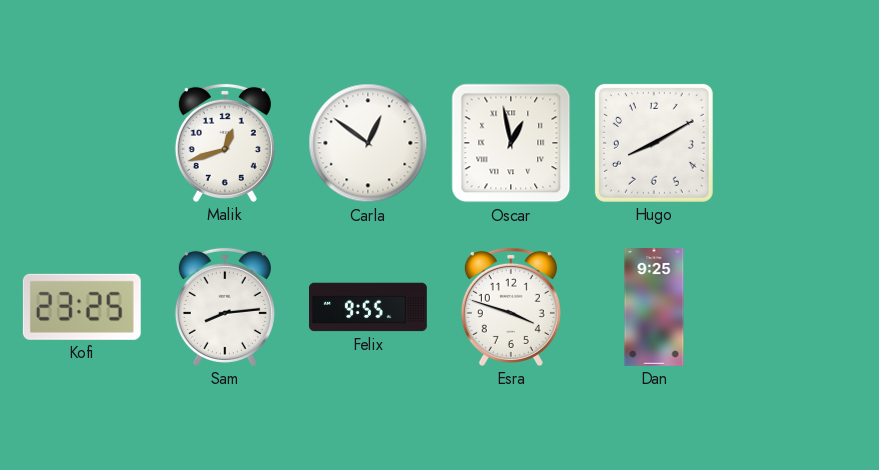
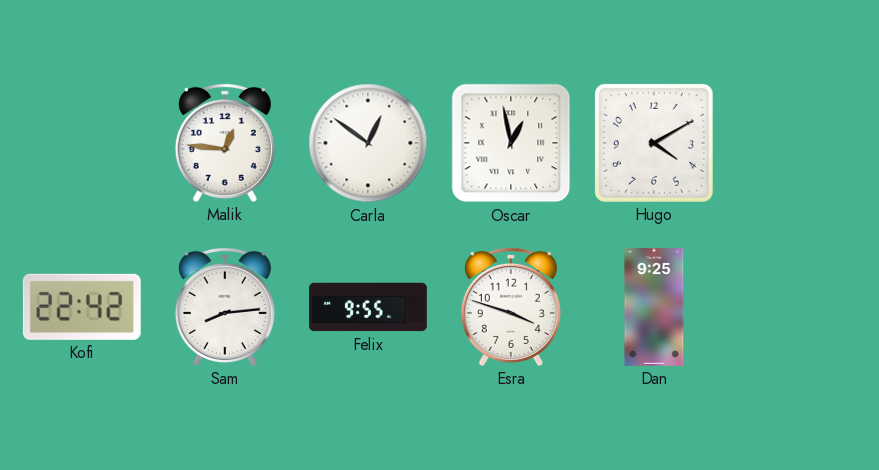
Malik: 12:42 -> 12:46
Hugo: 8:10 -> 4:10
Kofi: 23:25 -> 22:42
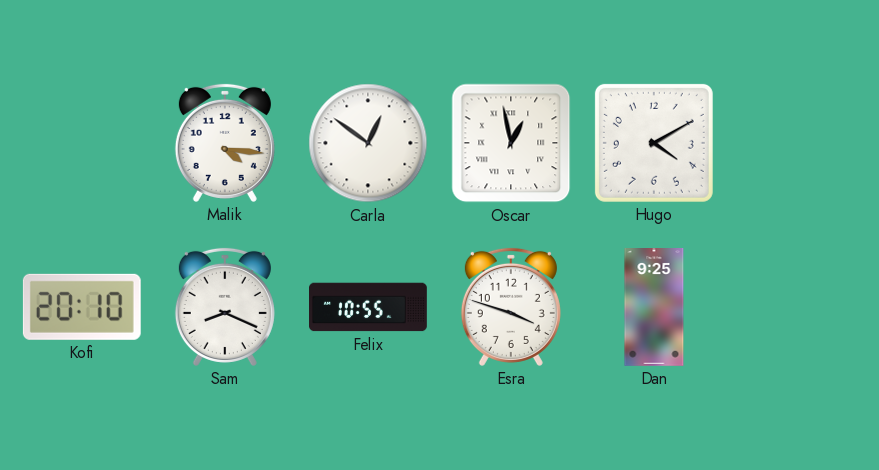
Malik: 12:46 -> 4:16
Kofi: 22:42 -> 20:10
Sam: 8:14 -> 8:19
Felix: 9:55 -> 10:55
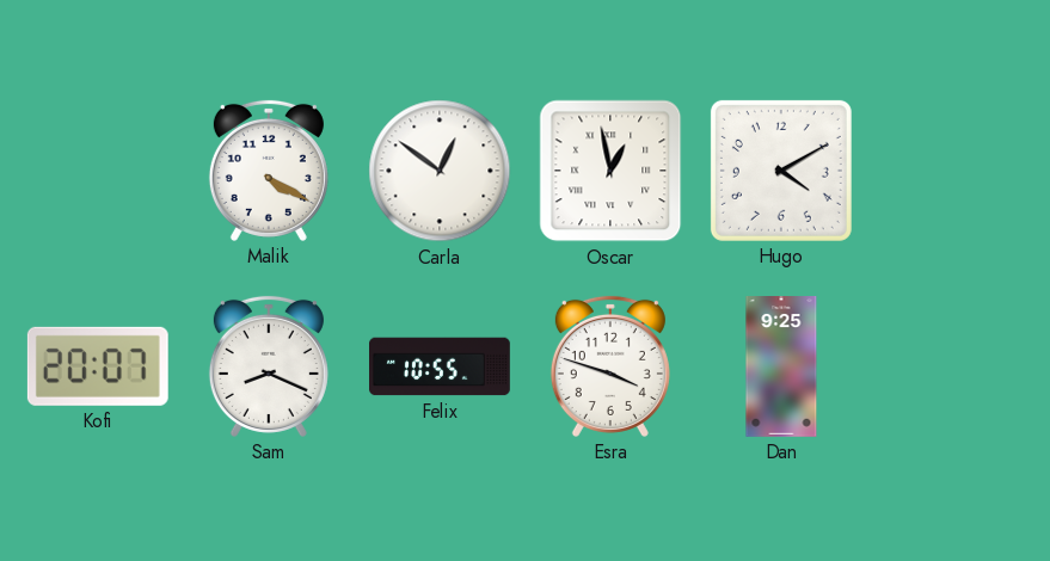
Malik: 4:16 -> 4:20
Kofi: 20:10 -> 20:07
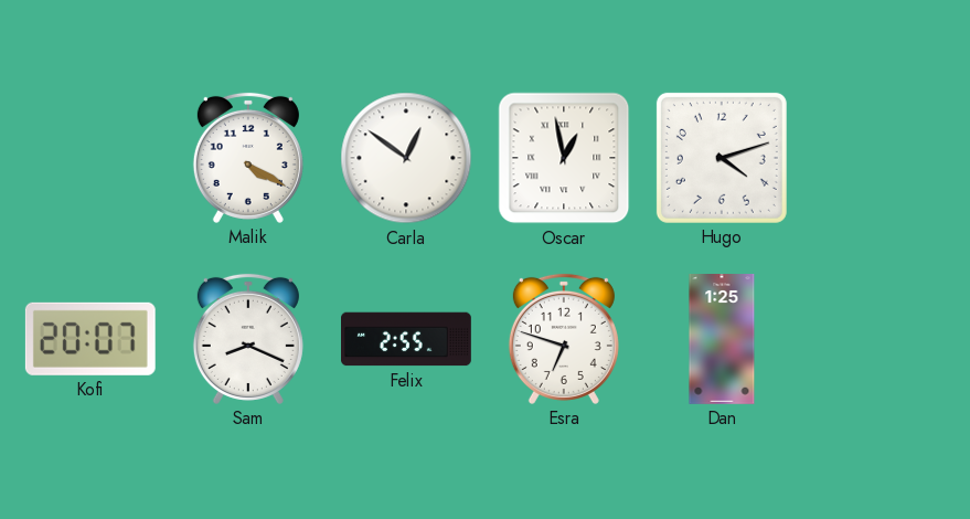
Hugo: 4:10 -> 4:12
Felix: 10:55 -> 2:55
Esra: 3:48 -> 6:48
Dan: 9:25 -> 1:25
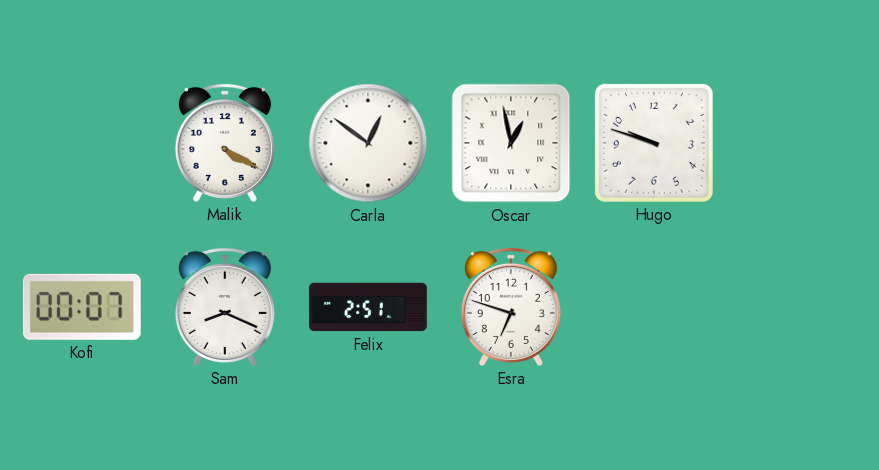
Hugo: 4:12 -> 9:48
Kofi: 20:07 -> 00:07
Felix: 2:55 -> 2:51
Dan: 1:25 -> none
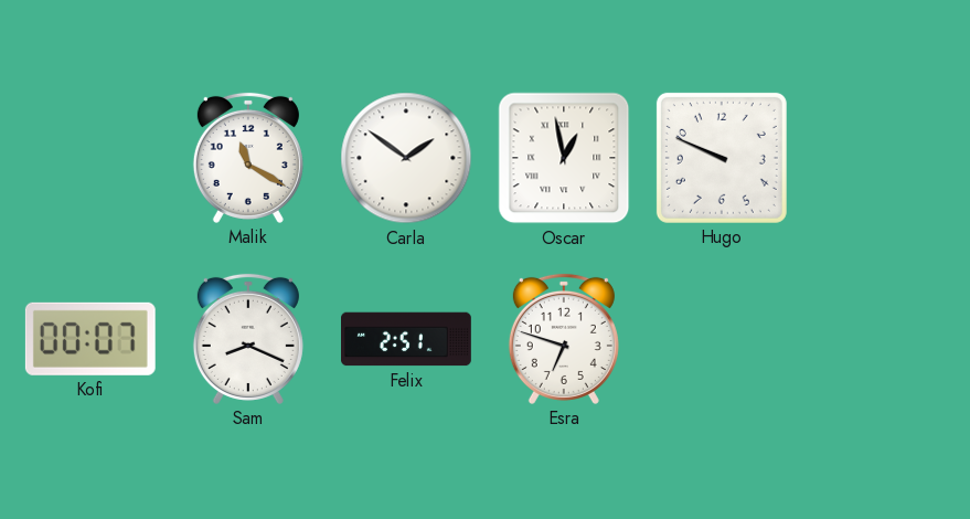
Malik: 4:20 -> 11:20
Carla: 12:51 -> 1:51
Hugo: 9:48 -> 9:49
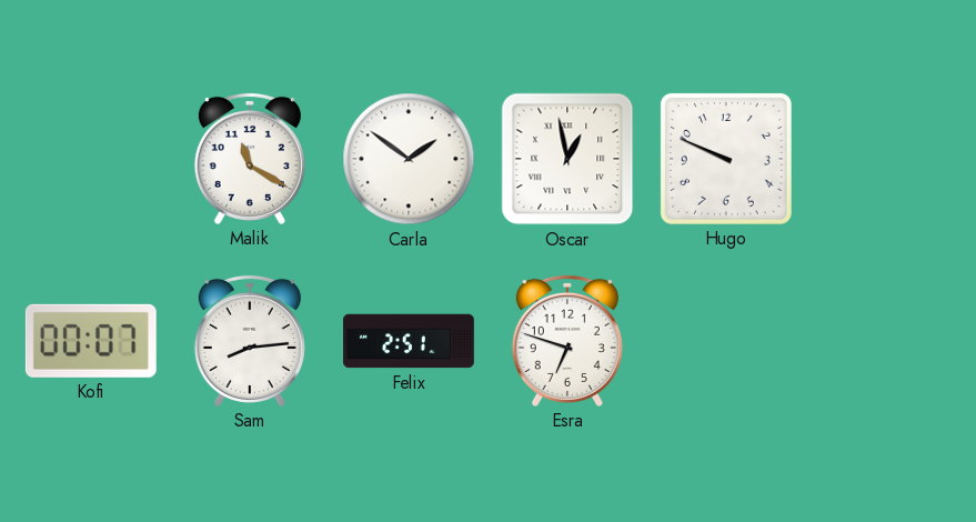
Sam: 8:19 -> 8:14
